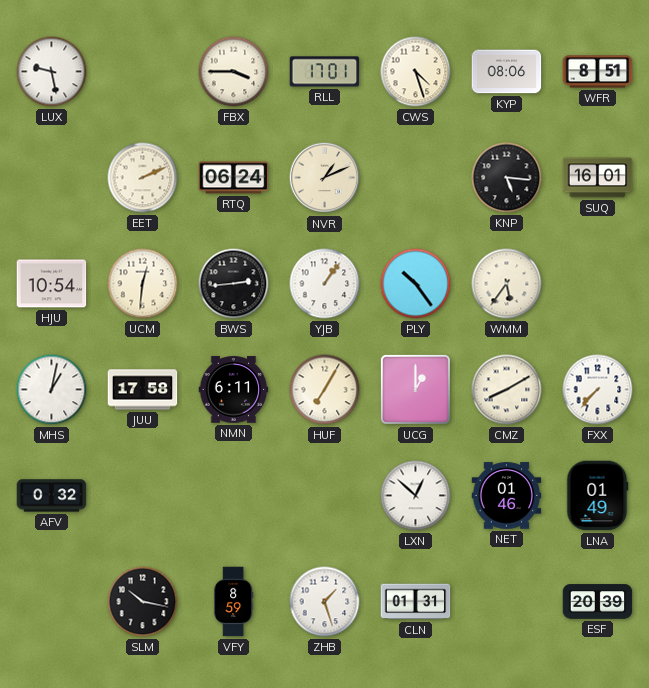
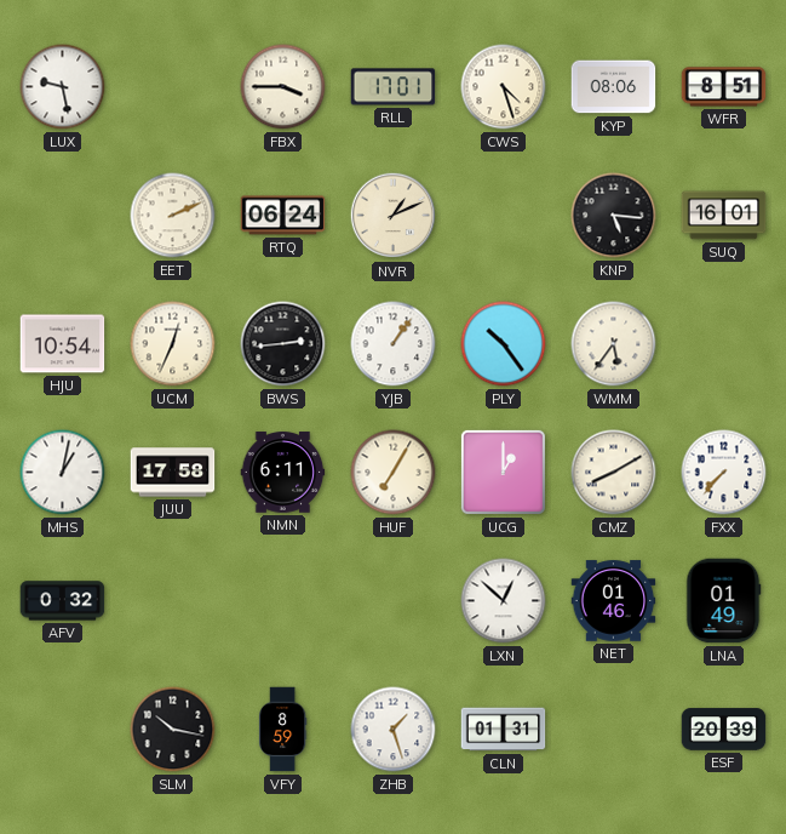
UCM: 12:31 -> 12:34
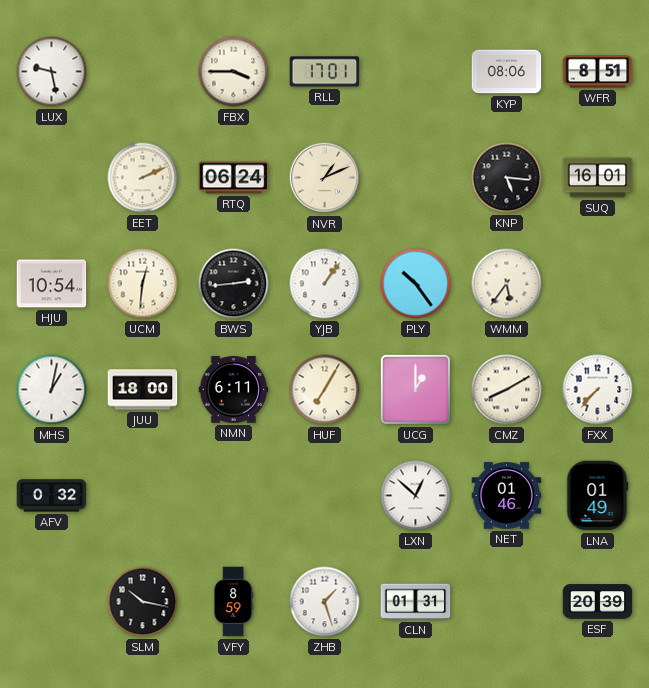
CWS: 4:27 -> none
UCM: 12:34 -> 12:31
JUU: 17:58 -> 18:00
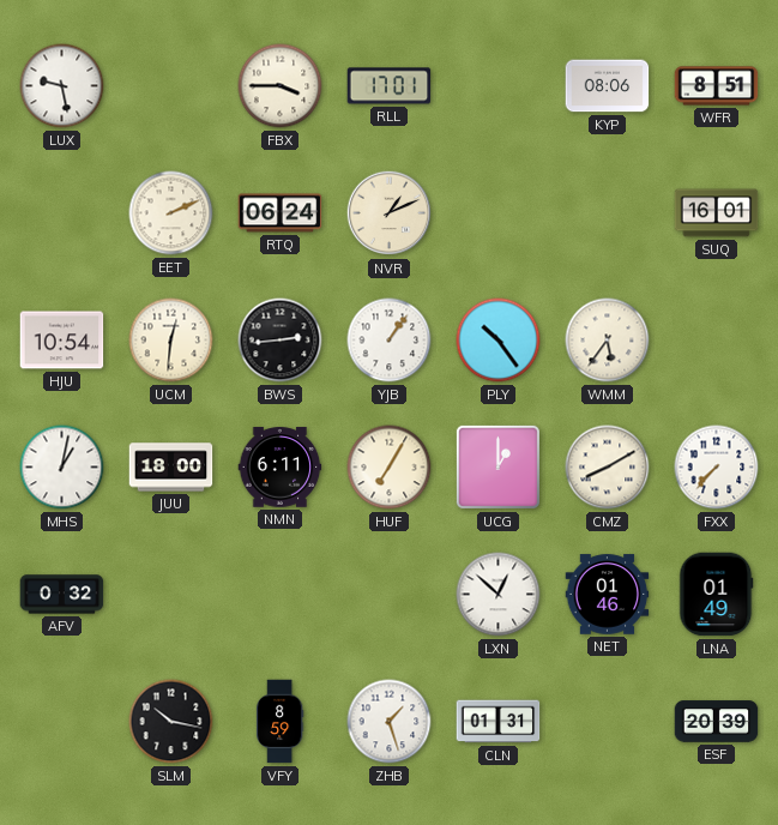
KNP: 5:16 -> none
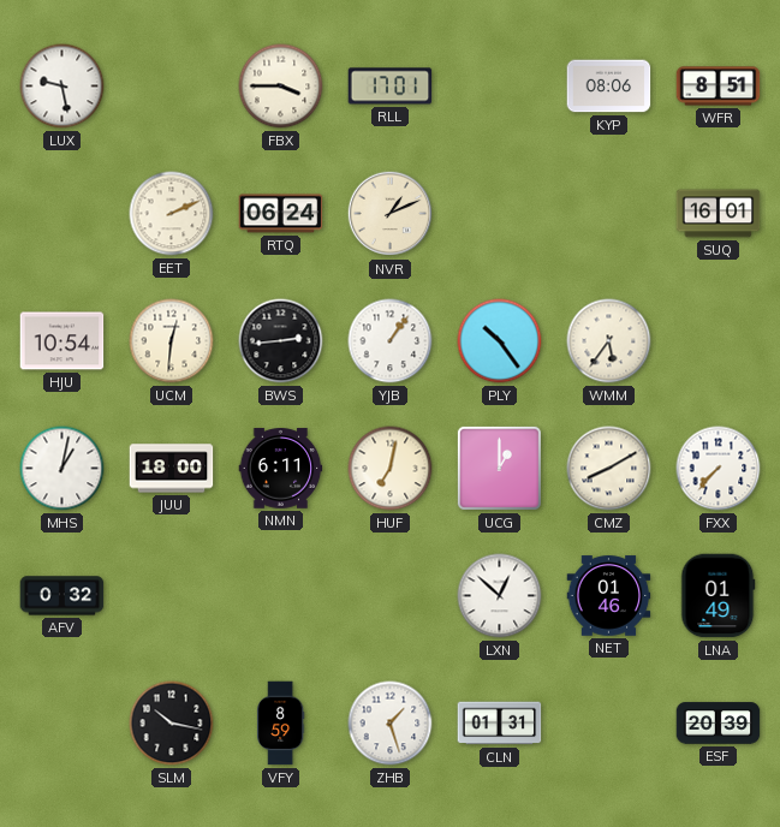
HUF: 7:05 -> 7:02
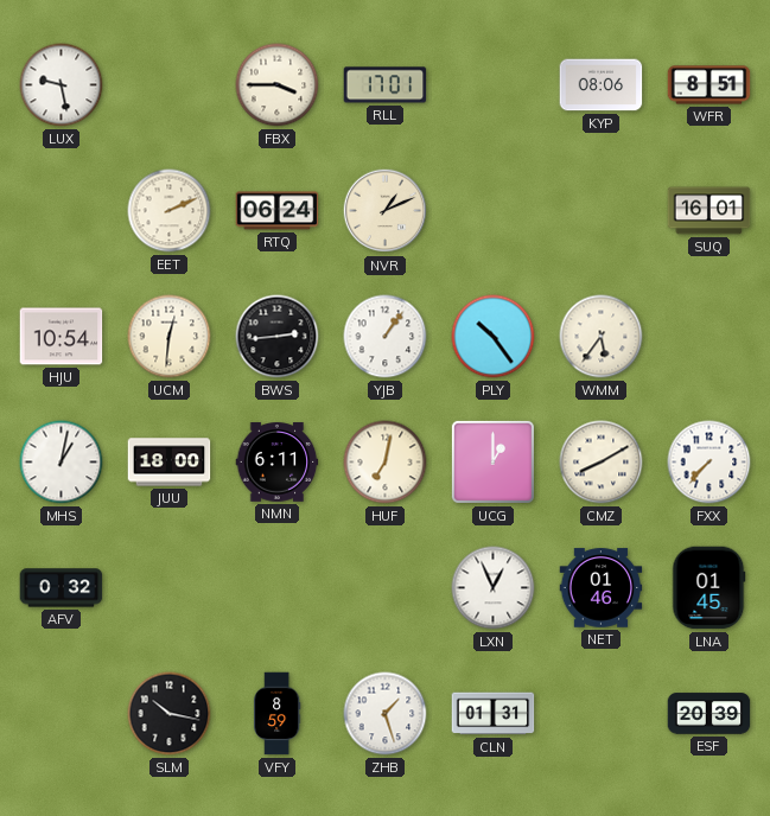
LXN: 12:52 -> 12:56
LNA: 01:49 -> 01:45
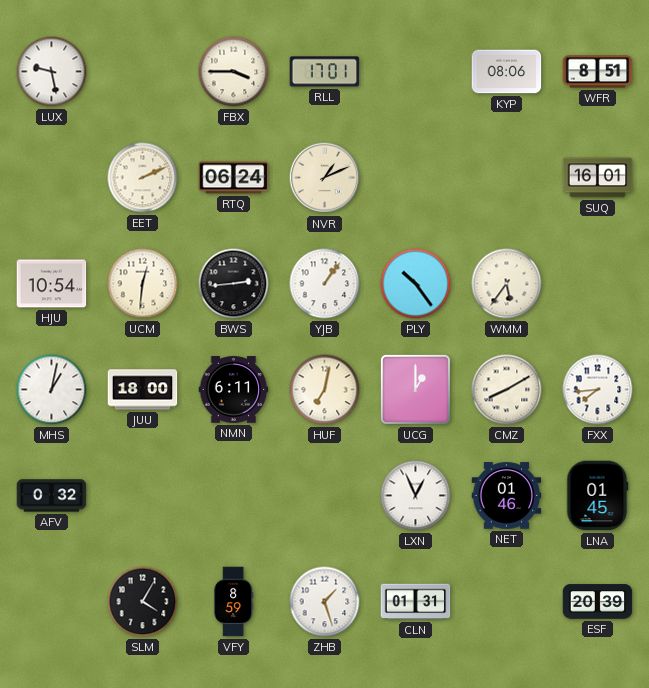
FXX: 7:37 -> 7:44
SLM: 10:17 -> 4:05
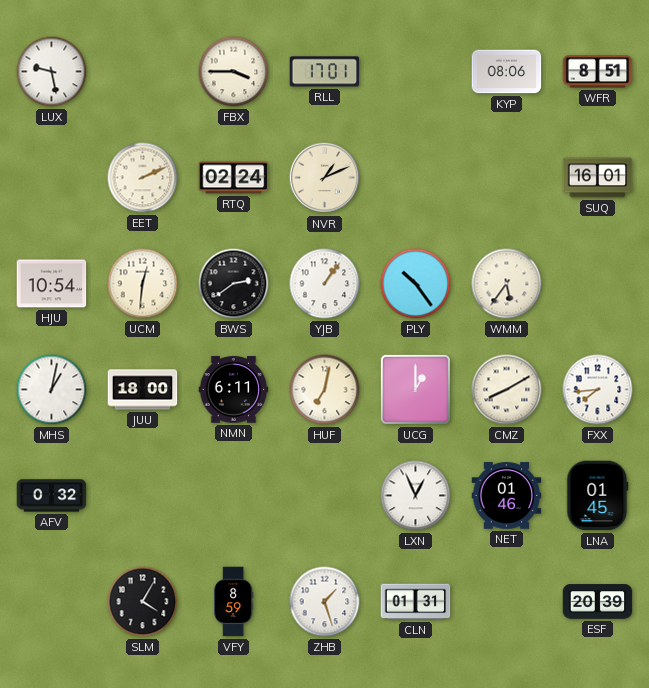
RTQ: 06:24 -> 02:24
BWS: 2:44 -> 2:39
